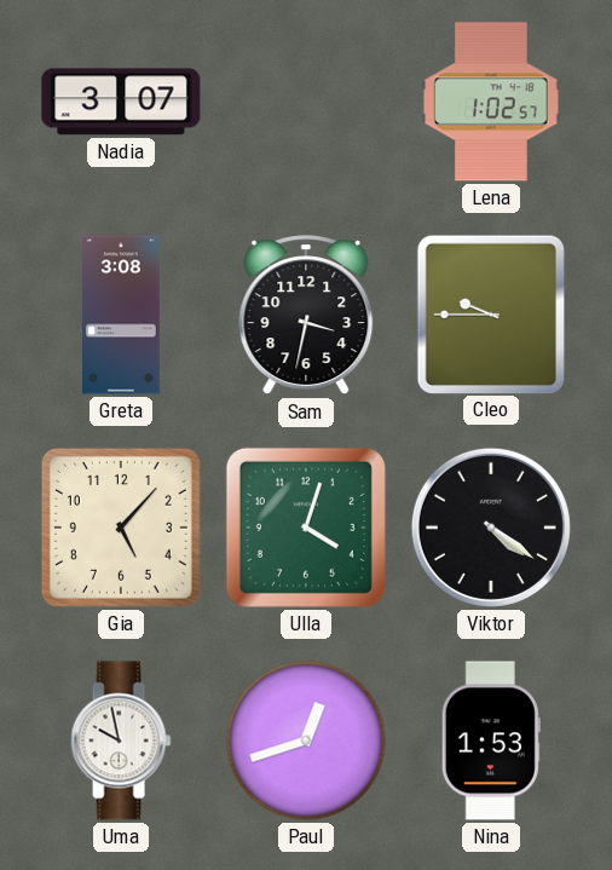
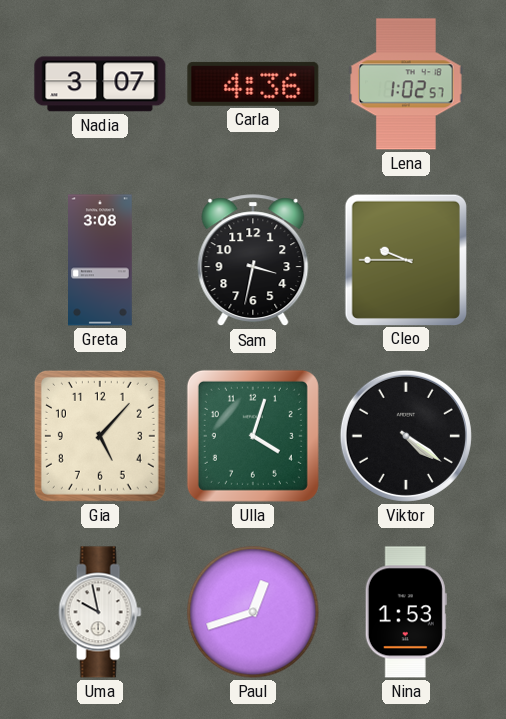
Carla: none -> 4:36
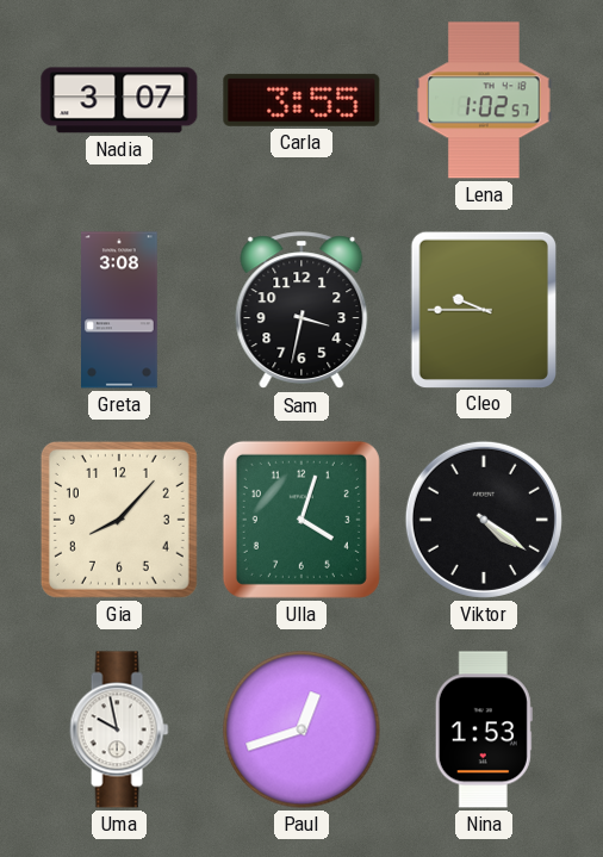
Carla: 4:36 -> 3:55
Gia: 5:07 -> 8:07
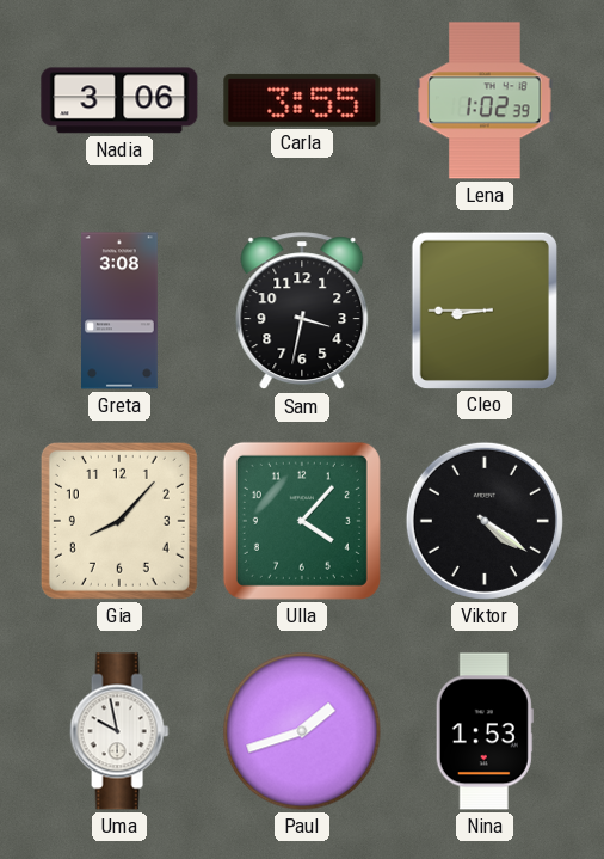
Nadia: 3:07 -> 3:06
Lena: 1:02:57 -> 1:02:39
Cleo: 9:45 -> 8:45
Ulla: 4:03 -> 4:07
Paul: 12:42 -> 1:42
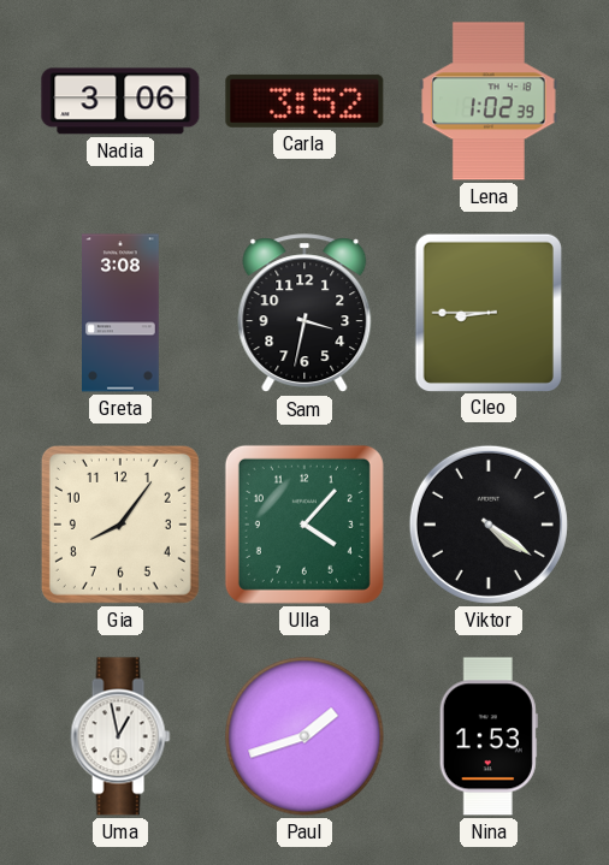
Carla: 3:55 -> 3:52
Gia: 8:07 -> 8:06
Uma: 9:58 -> 12:58
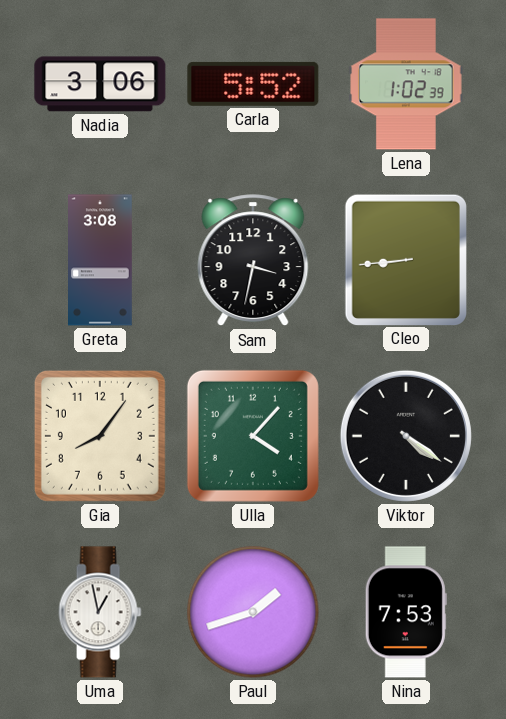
Carla: 3:52 -> 5:52
Cleo: 8:45 -> 8:44
Nina: 1:53 -> 7:53
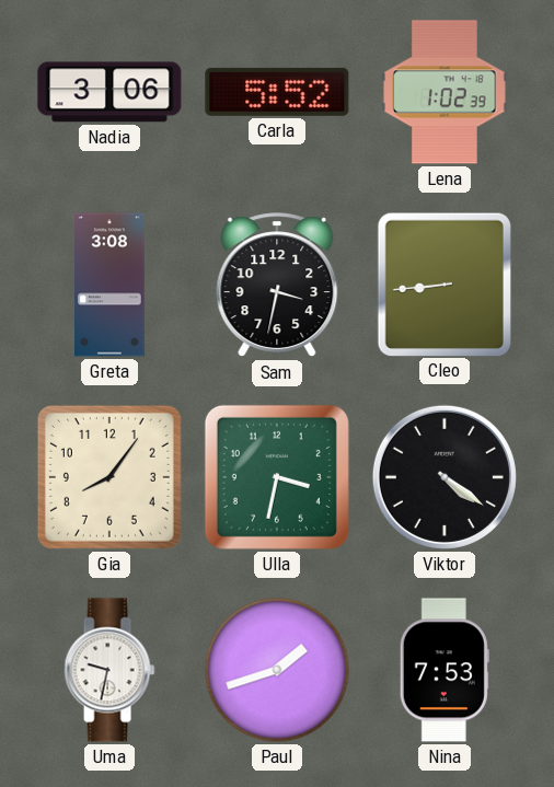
Ulla: 4:07 -> 3:32
Uma: 12:58 -> 9:32
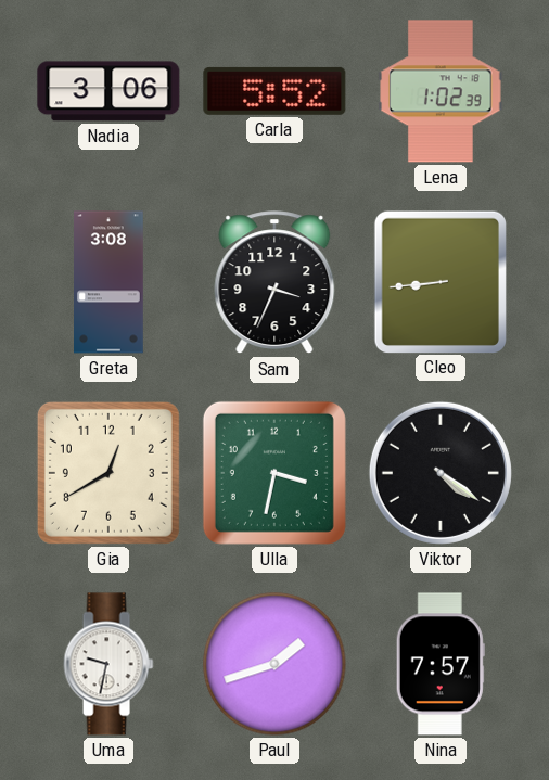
Sam: 3:32 -> 3:34
Gia: 8:06 -> 12:40
Nina: 7:53 -> 7:57
